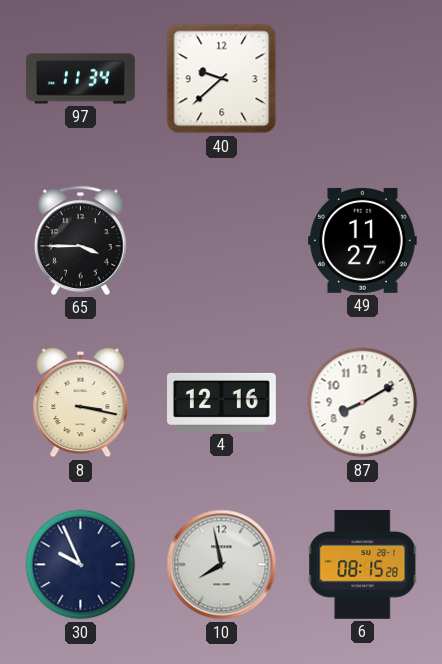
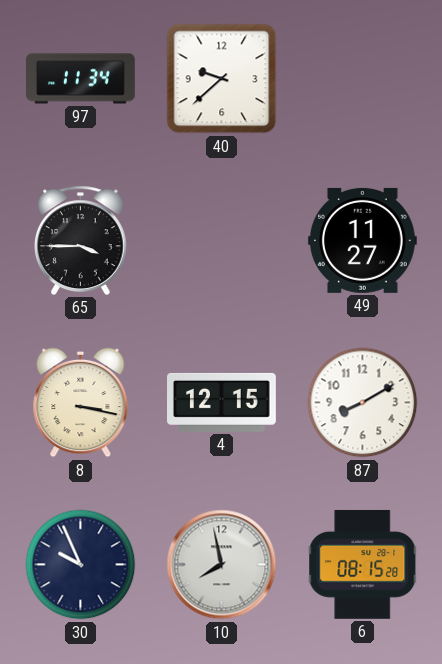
4: 12:16 -> 12:15
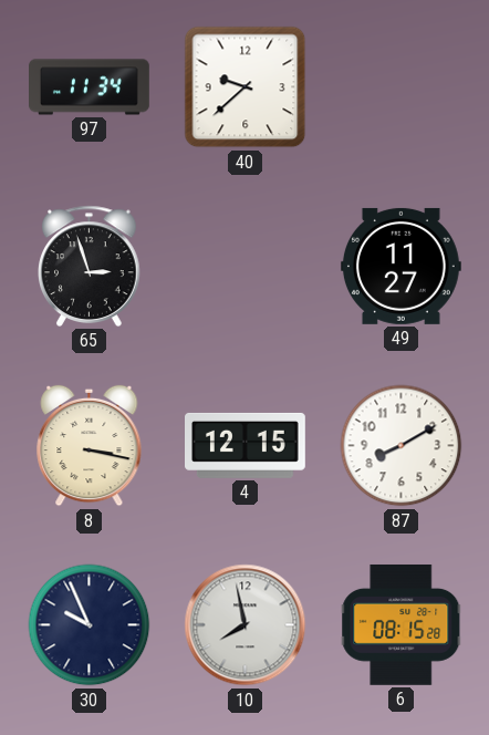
65: 3:45 -> 2:57
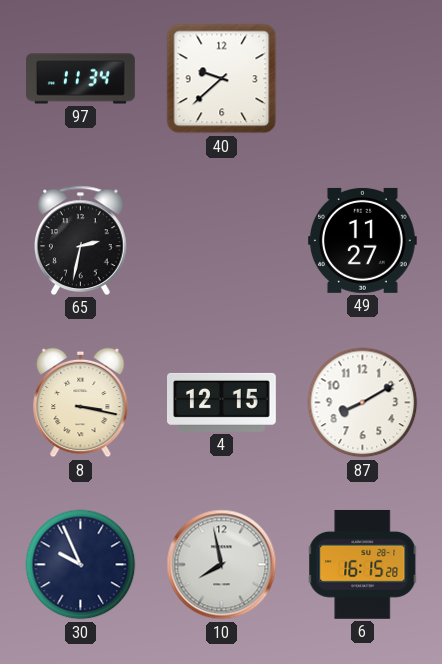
65: 2:57 -> 2:32
6: 08:15 -> 16:15
